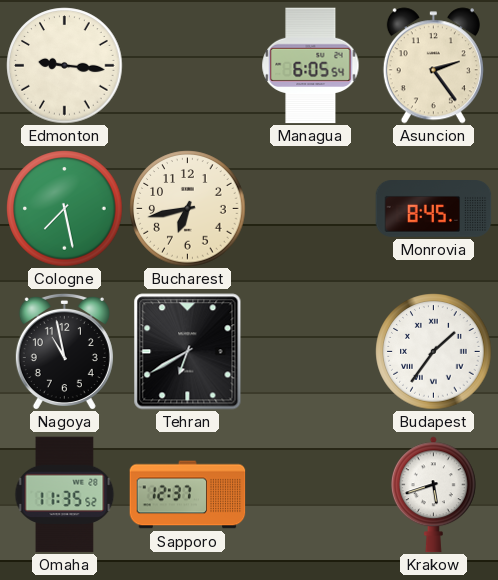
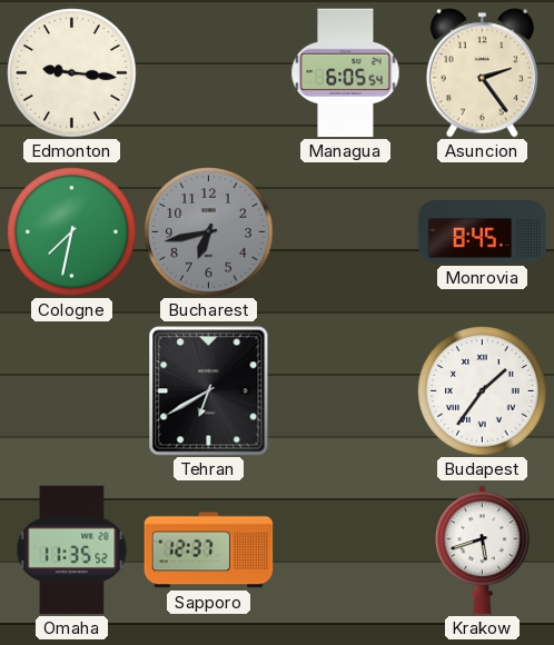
Cologne: 7:28 -> 7:32
Bucharest dial: cream -> grey
Nagoya: 10:58 -> none
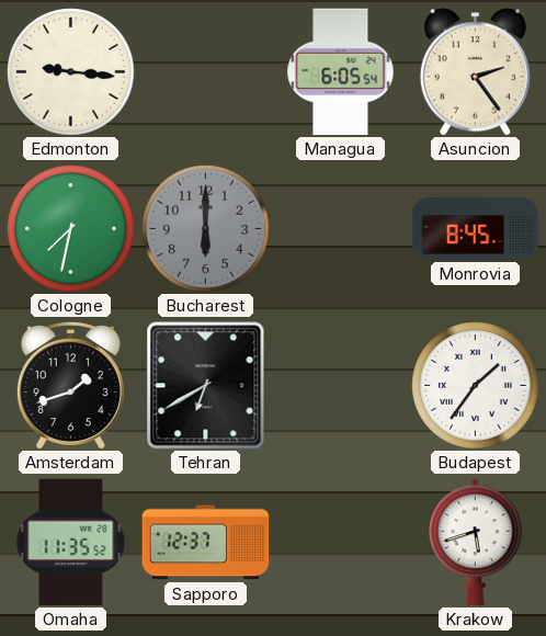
Bucharest: 6:43 -> 6:00
Amsterdam: none -> 1:42
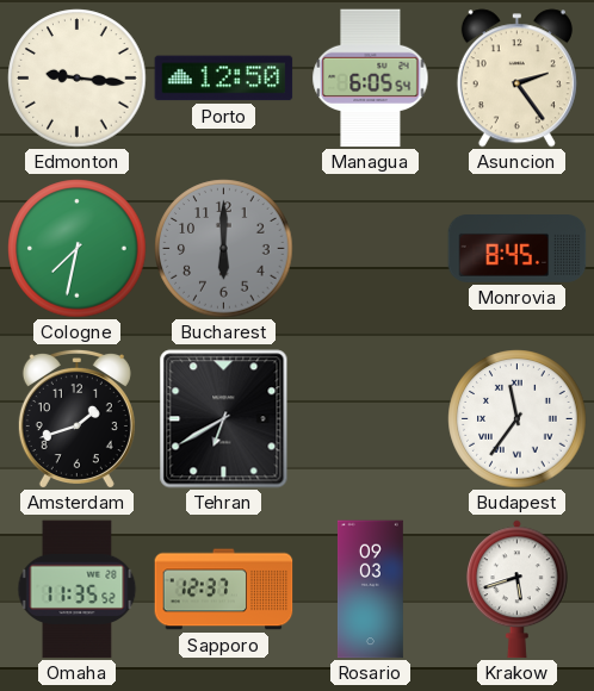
Porto: none -> 12:50
Budapest: 1:36 -> 11:36
Rosario: none -> 09:03
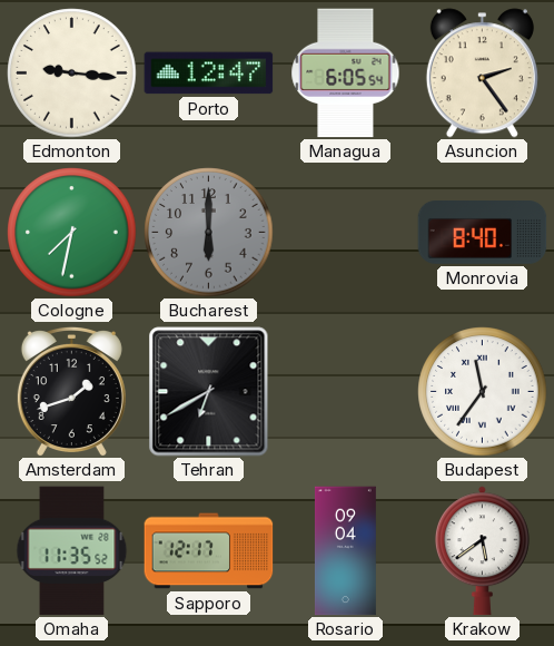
Porto: 12:50 -> 12:47
Monrovia: 8:45 -> 8:40
Sapporo: 12:37 -> 12:17
Rosario: 09:03 -> 09:04
Krakow: 5:42 -> 5:39
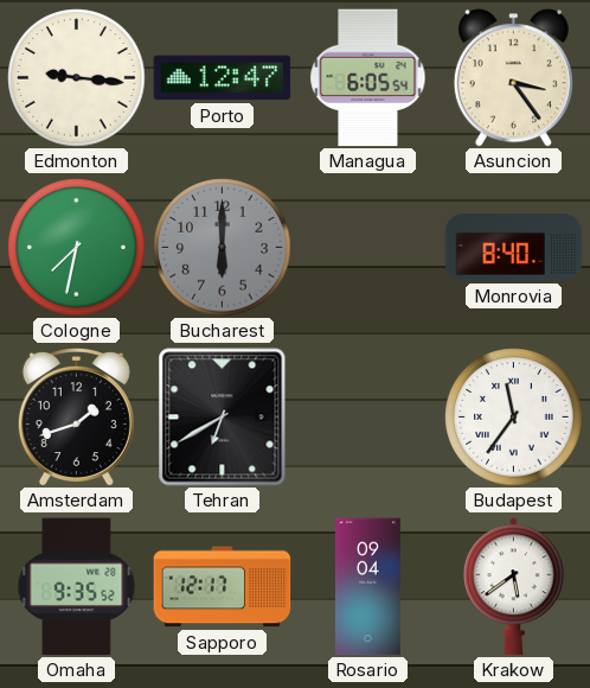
Asuncion: 2:24 -> 3:24
Omaha: 11:35 -> 9:35
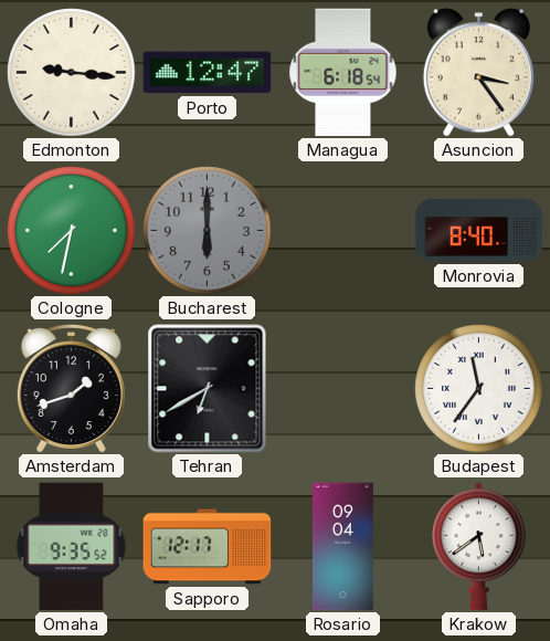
Managua: 6:05 -> 6:18
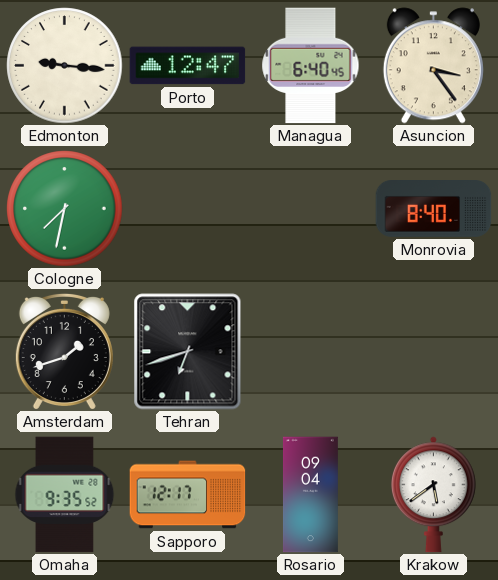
Managua: 6:18 -> 6:40
Bucharest: 6:00 -> none
Tehran: 6:40 -> 6:42
Budapest: 11:36 -> none
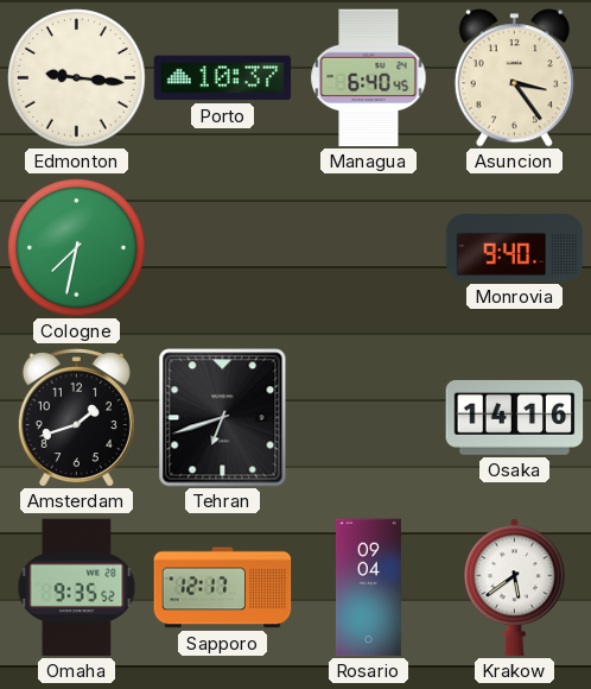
Porto: 12:47 -> 10:37
Monrovia: 8:40 -> 9:40
Osaka: none -> 14:16
